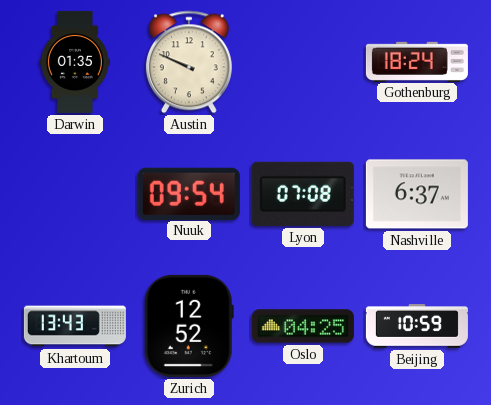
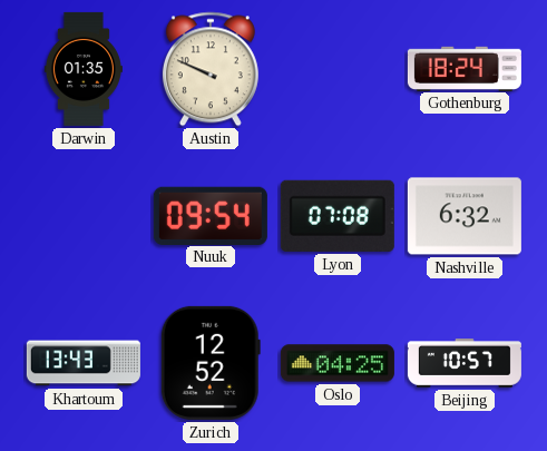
Nashville: 6:37 -> 6:32
Beijing: 10:59 -> 10:57
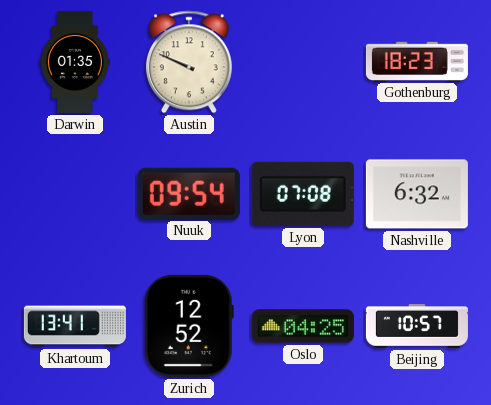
Gothenburg: 18:24 -> 18:23
Khartoum: 13:43 -> 13:41
